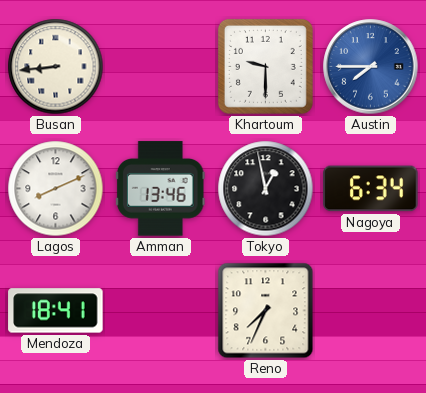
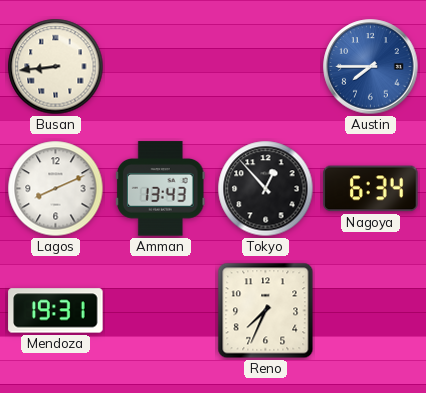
Khartoum: 9:30 -> none
Amman: 13:46 -> 13:43
Tokyo: 12:58 -> 12:53
Mendoza: 18:41 -> 19:31
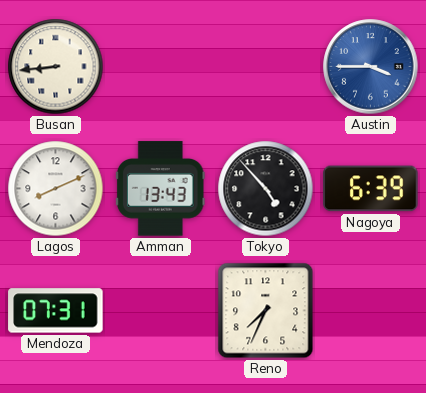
Austin: 7:45 -> 3:45
Tokyo: 12:53 -> 4:53
Nagoya: 6:34 -> 6:39
Mendoza: 19:31 -> 07:31
